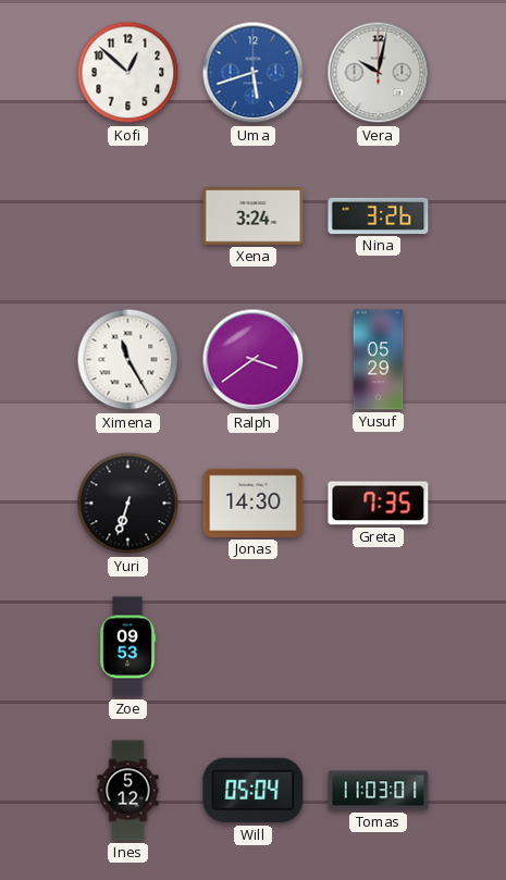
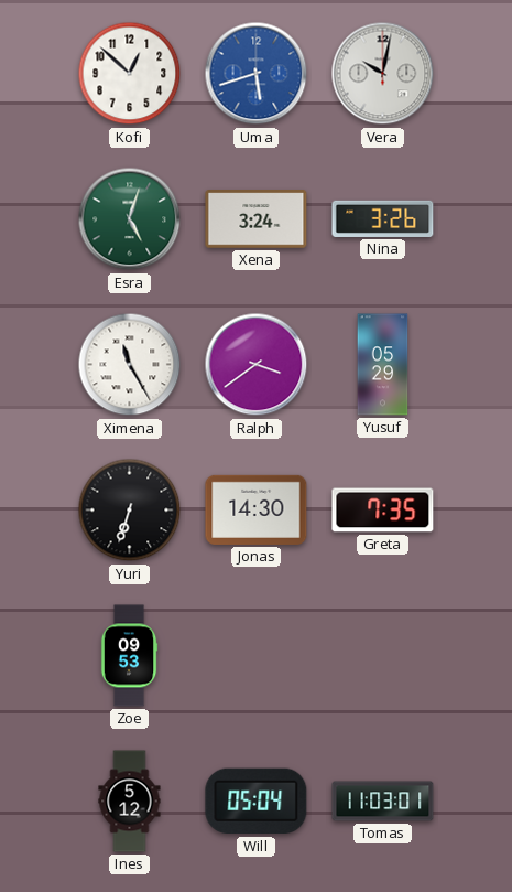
Esra: none -> 5:03
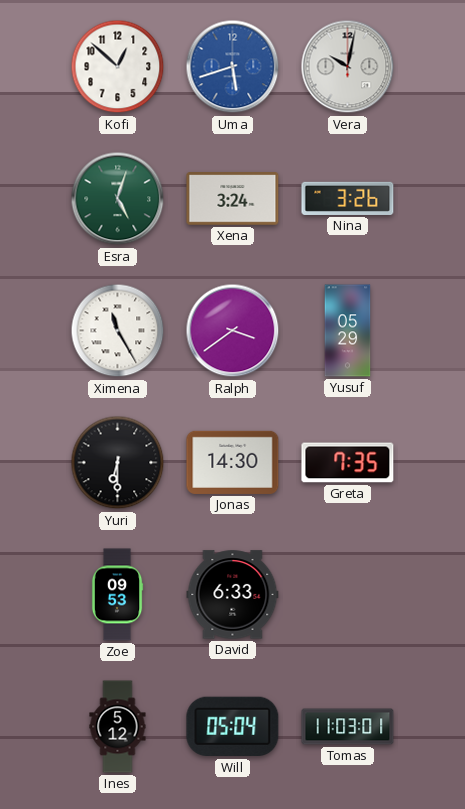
Yuri: 6:33 -> 6:30
David: none -> 6:33
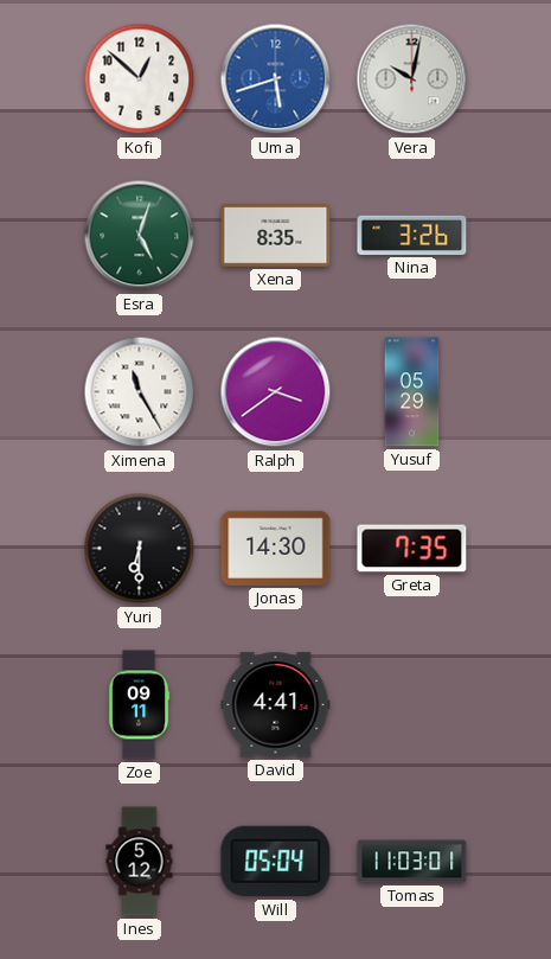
Xena: 3:24 -> 8:35
Zoe: 09:53 -> 09:11
David: 6:33 -> 4:41
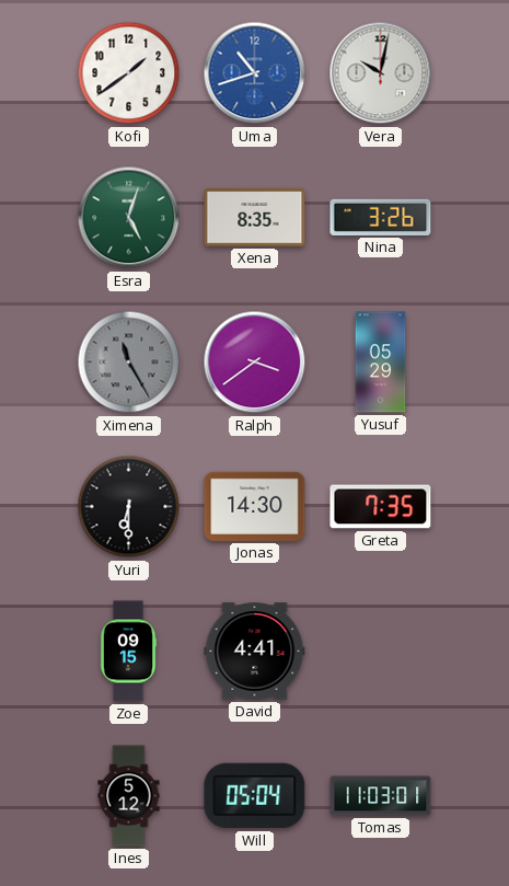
Kofi: 12:52 -> 1:39
Uma: 5:42 -> 10:42
Ximena dial: white -> grey
Zoe: 09:11 -> 09:15
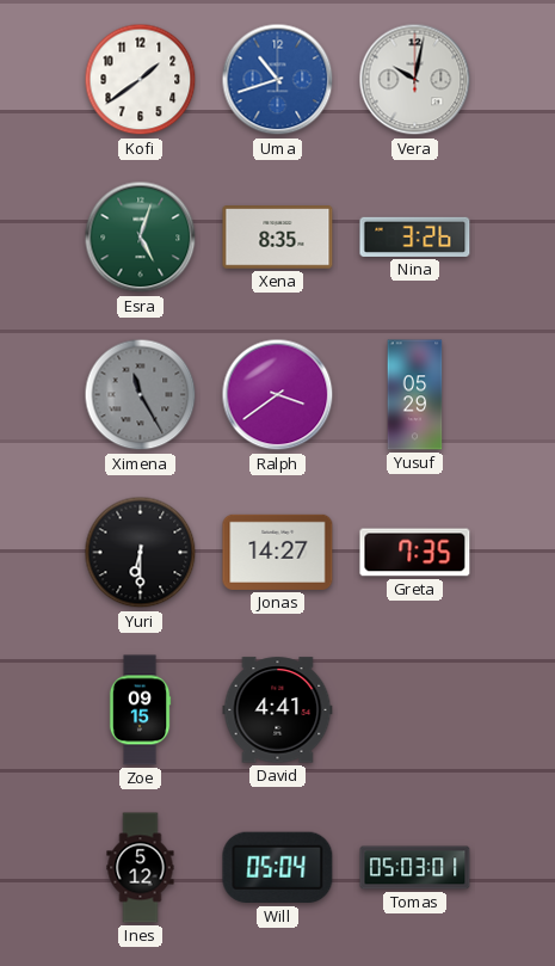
Jonas: 14:30 -> 14:27
Tomas: 11:03 -> 05:03
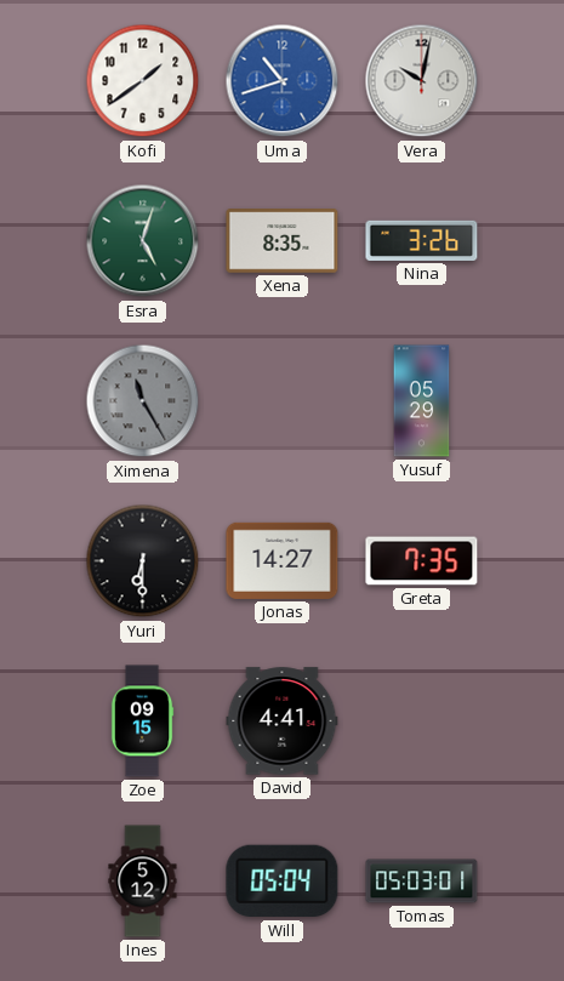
Ralph: 3:39 -> none
